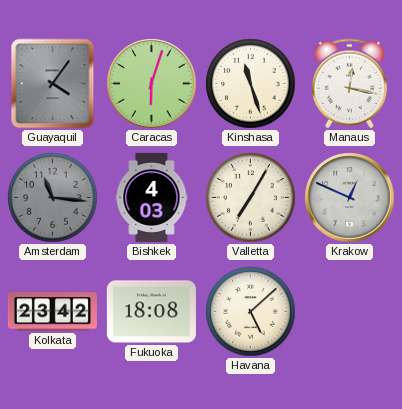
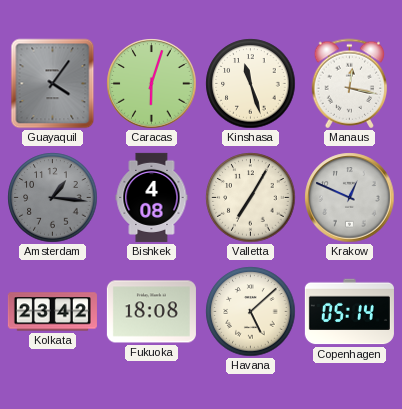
Amsterdam: 11:16 -> 1:16
Bishkek: 4:03 -> 4:08
Copenhagen: none -> 05:14
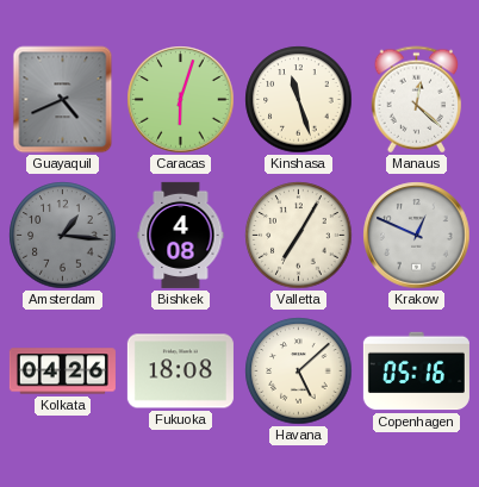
Guayaquil: 4:06 -> 4:41
Manaus: 12:17 -> 12:22
Kolkata: 23:42 -> 04:26
Copenhagen: 05:14 -> 05:16
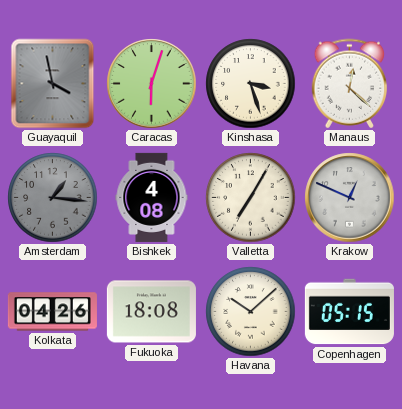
Guayaquil: 4:41 -> 3:58
Kinshasa: 11:27 -> 3:27
Havana: 5:08 -> 10:08
Copenhagen: 05:16 -> 05:15
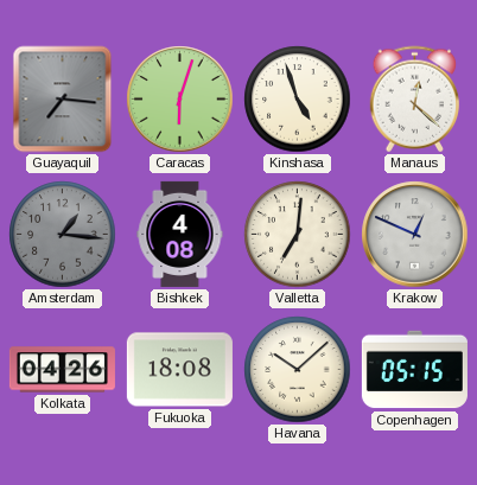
Guayaquil: 3:58 -> 7:16
Kinshasa: 3:27 -> 4:57
Valletta: 7:05 -> 7:01
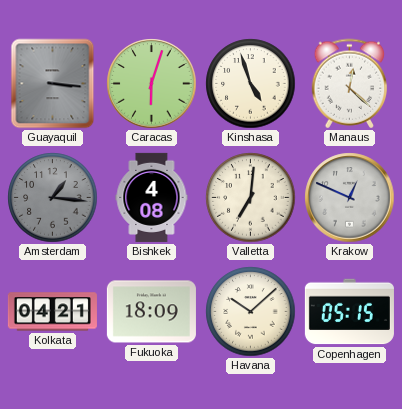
Guayaquil: 7:16 -> 3:16
Kolkata: 04:26 -> 04:21
Fukuoka: 18:08 -> 18:09
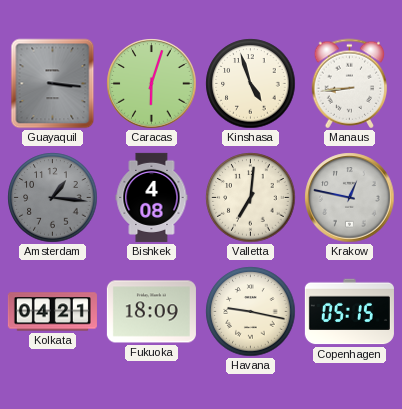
Manaus: 12:22 -> 8:44
Krakow: 12:49 -> 12:47
Havana: 10:08 -> 9:17
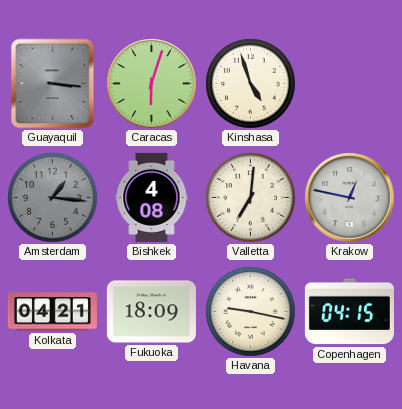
Manaus: 8:44 -> none
Copenhagen: 05:15 -> 04:15
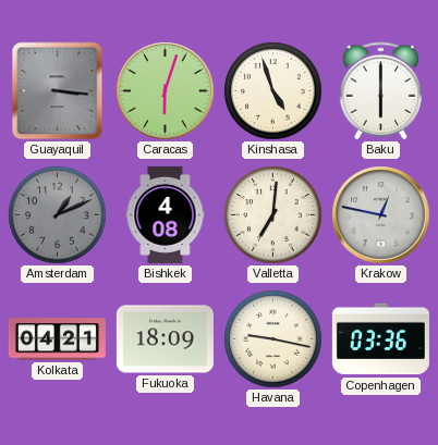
Baku: none -> 6:00
Amsterdam: 1:16 -> 1:11
Copenhagen: 04:15 -> 03:36
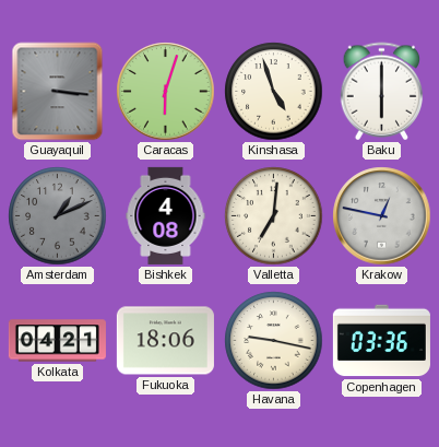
Fukuoka: 18:09 -> 18:06
